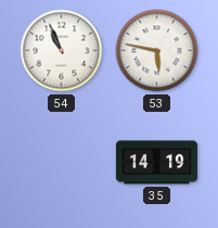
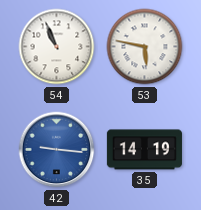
42: none -> 9:16
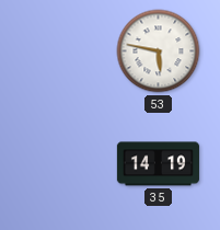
54: 10:56 -> none
42: 9:16 -> none
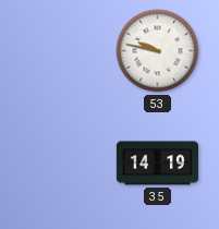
53: 5:47 -> 9:47
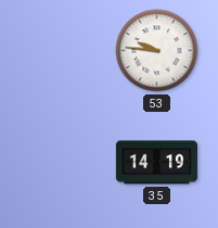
53: 9:47 -> 9:46
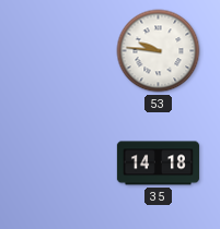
35: 14:19 -> 14:18
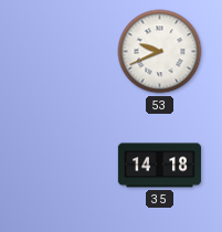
53: 9:46 -> 9:41
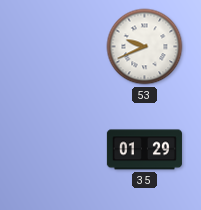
35: 14:18 -> 01:29
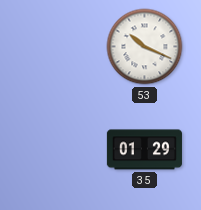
53: 9:41 -> 10:19
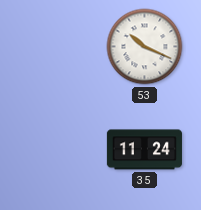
35: 01:29 -> 11:24
